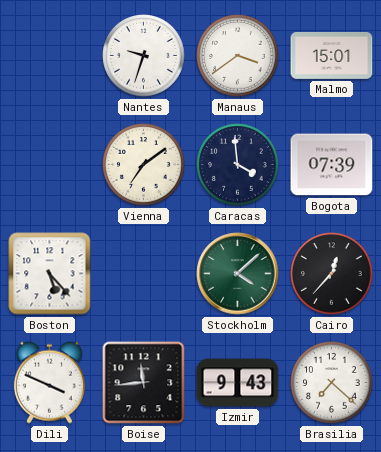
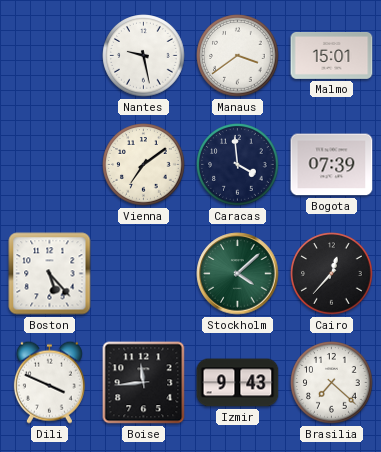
Nantes: 9:33 -> 9:28
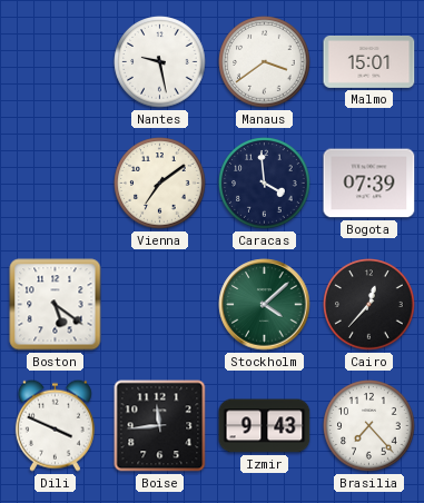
Boston: 5:23 -> 5:21
Brasilia: 7:22 -> 7:23
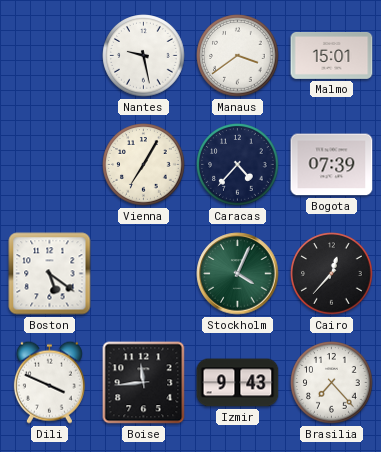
Vienna: 7:09 -> 7:05
Caracas: 3:59 -> 4:37
Stockholm: 4:08 -> 4:04
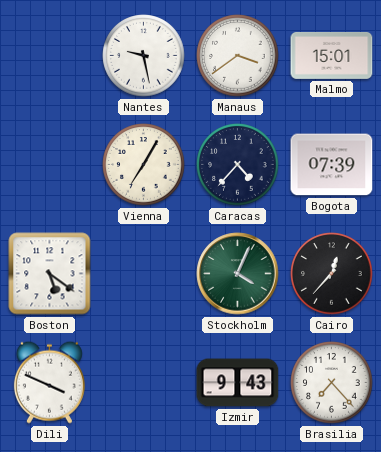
Boise: 11:44 -> none
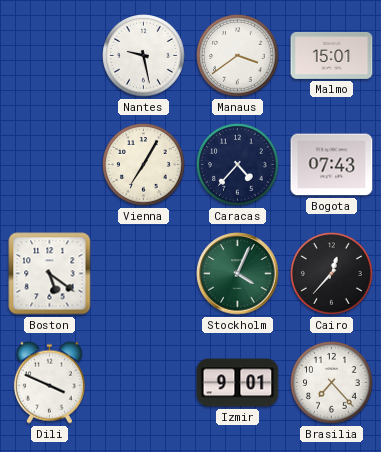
Bogota: 07:39 -> 07:43
Izmir: 9:43 -> 9:01
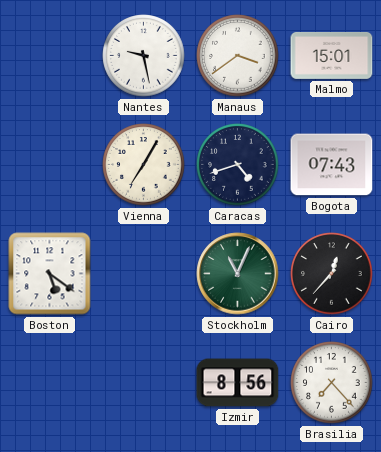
Caracas: 4:37 -> 4:42
Stockholm: 4:04 -> 11:04
Dili: 3:49 -> none
Izmir: 9:01 -> 8:56
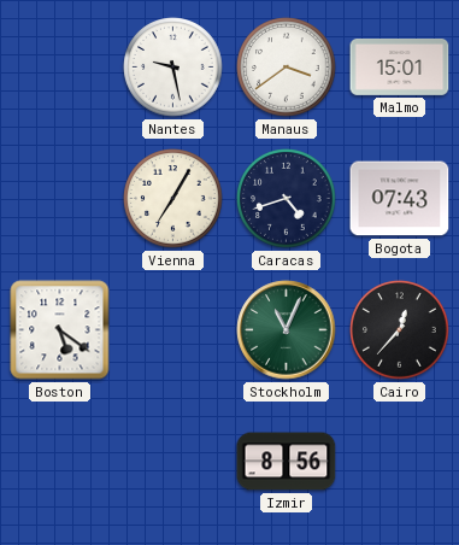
Brasilia: 7:23 -> none
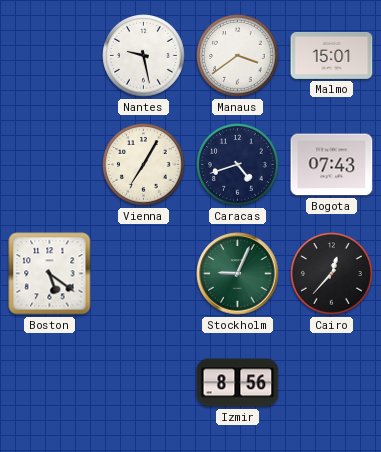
Stockholm: 11:04 -> 9:04
